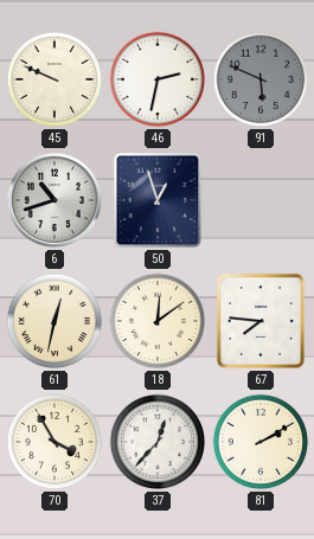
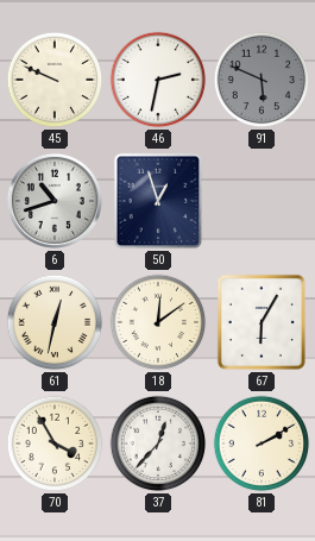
67: 7:46 -> 6:05
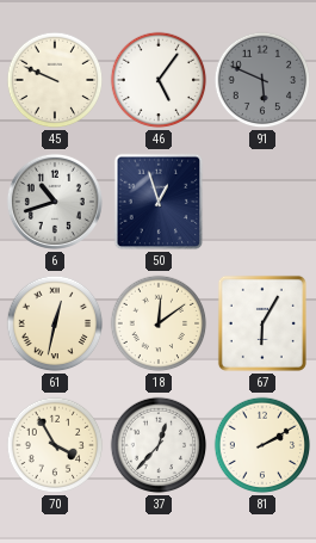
46: 2:32 -> 5:06
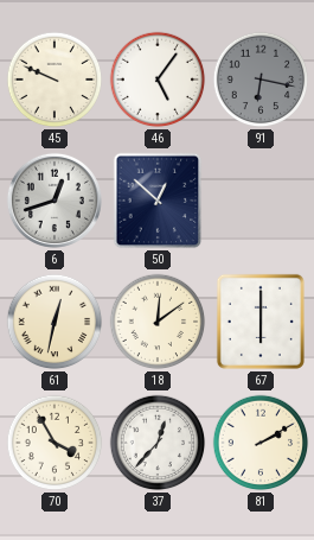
91: 5:49 -> 6:17
6: 10:42 -> 12:42
50: 12:57 -> 12:52
67: 6:05 -> 6:00
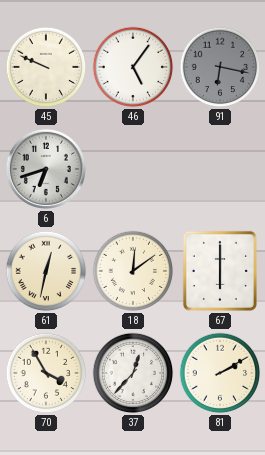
6: 12:42 -> 6:42
50: 12:52 -> none
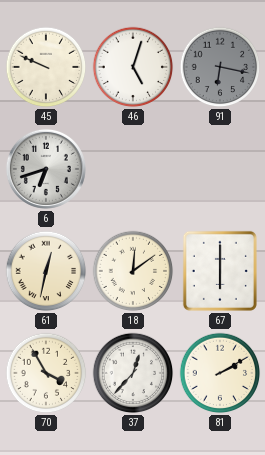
46: 5:06 -> 5:03
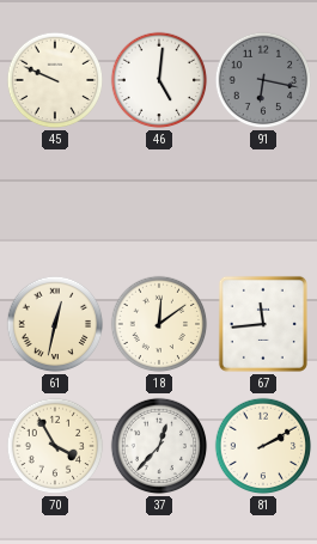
46: 5:03 -> 5:01
6: 6:42 -> none
67: 6:00 -> 11:44
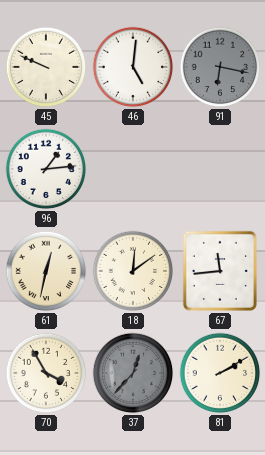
96: none -> 1:14
37 dial: white -> grey
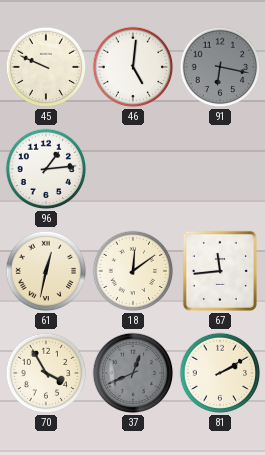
37: 12:37 -> 12:41
